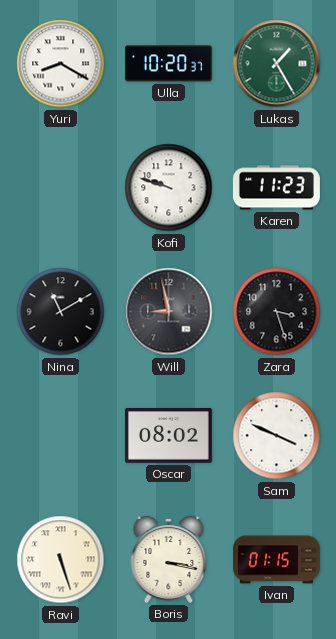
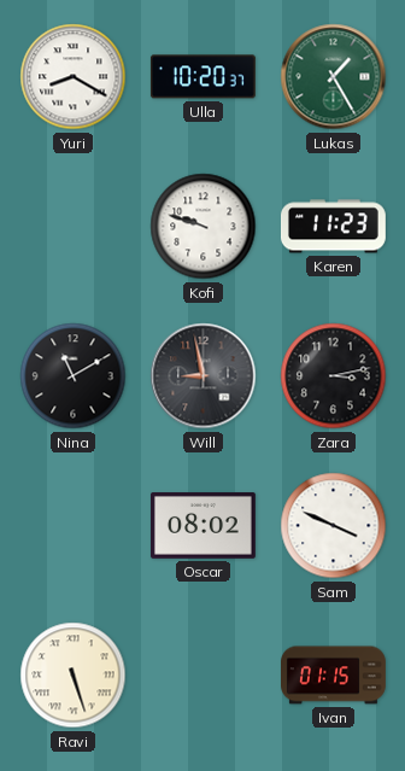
Zara: 3:27 -> 3:13
Boris: 3:17 -> none
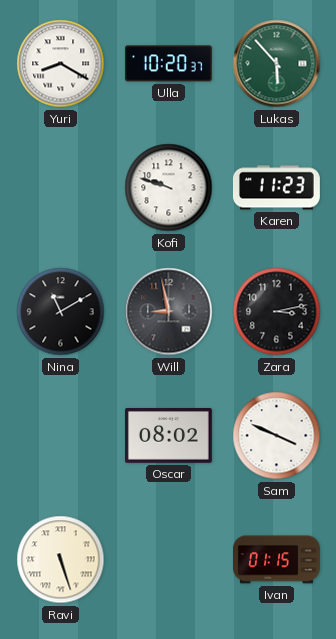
Lukas: 1:25 -> 5:53
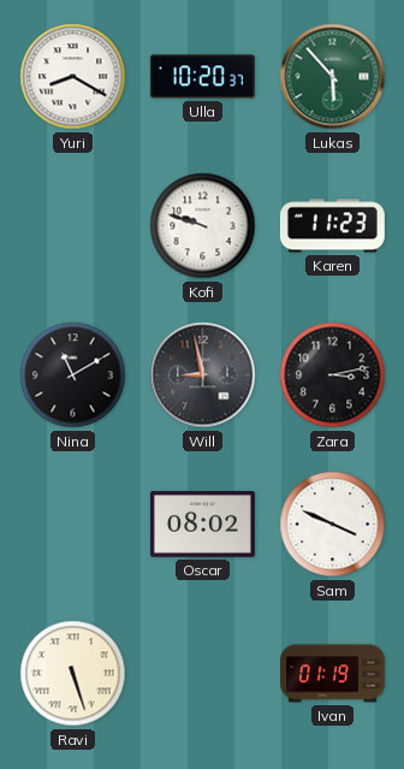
Ivan: 01:15 -> 01:19
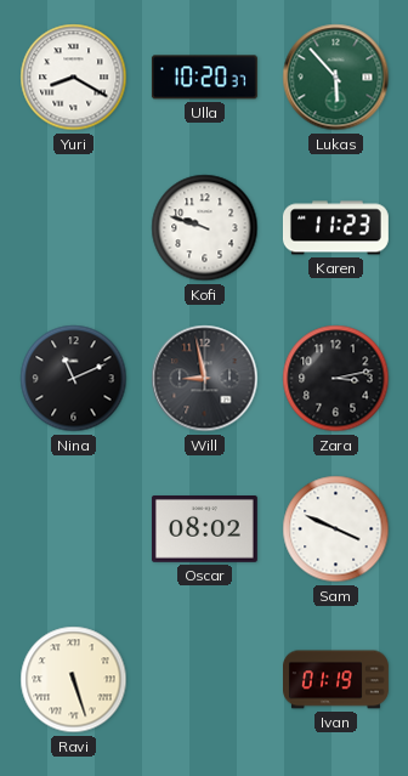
Nina: 11:10 -> 11:11
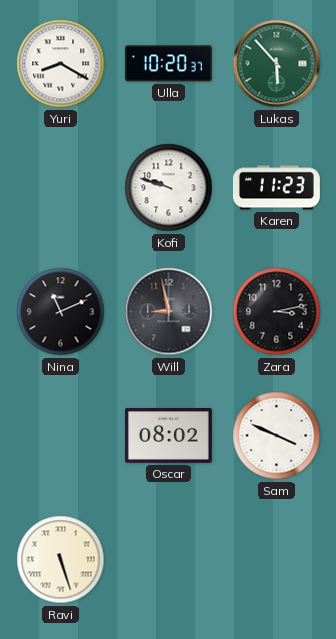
Ivan: 01:19 -> none
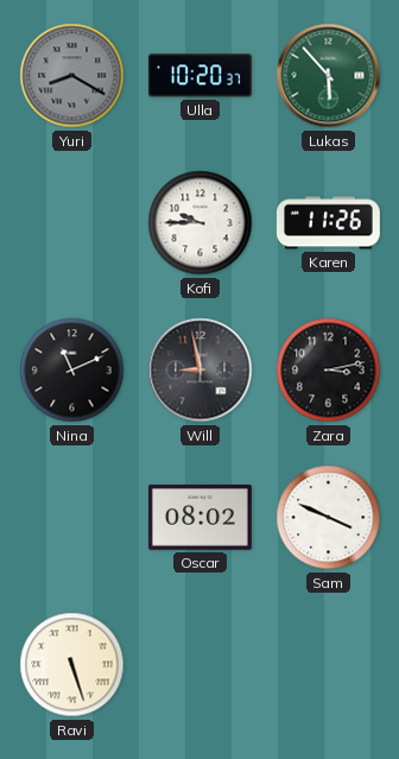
Yuri dial: white -> grey
Kofi: 9:48 -> 9:45
Karen: 11:23 -> 11:26
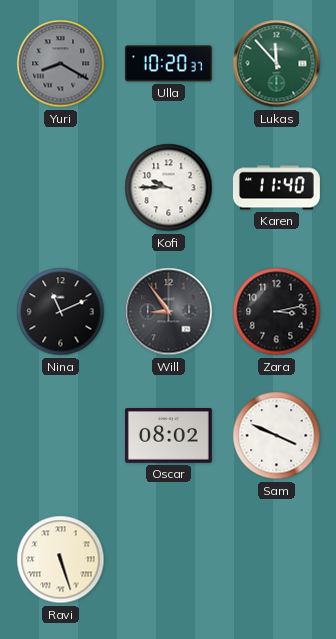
Lukas: 5:53 -> 11:53
Karen: 11:26 -> 11:40
Will: 8:58 -> 8:54
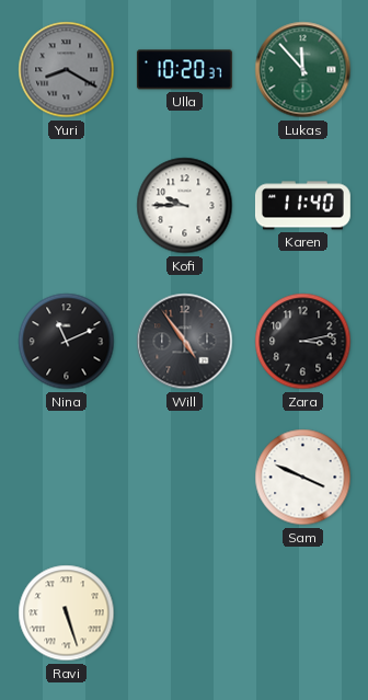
Will: 8:54 -> 4:54
Oscar: 08:02 -> none
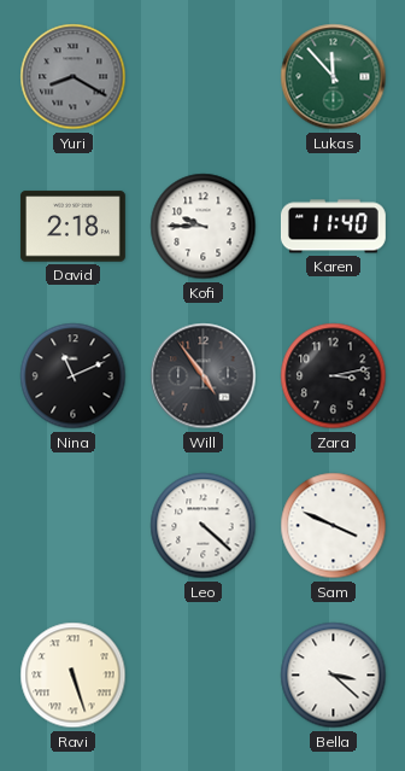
Ulla: 10:20 -> none
David: none -> 2:18
Leo: none -> 4:22
Bella: none -> 3:22
